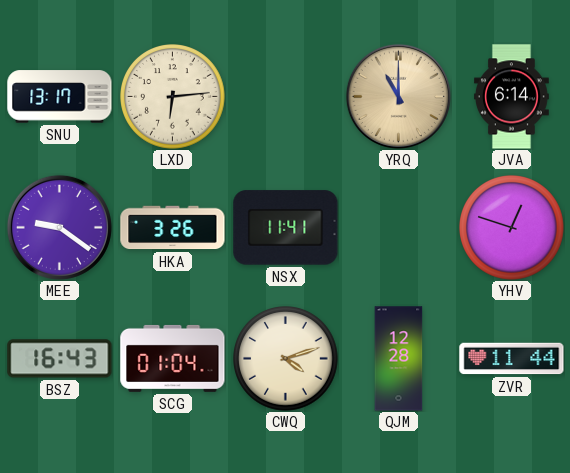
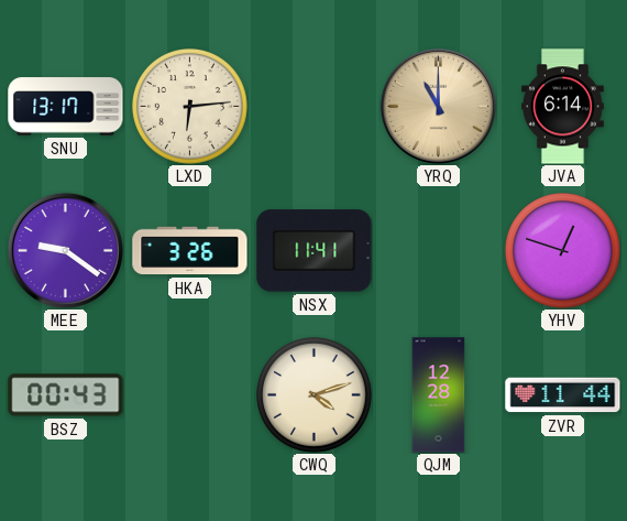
BSZ: 16:43 -> 00:43
SCG: 01:04 -> none
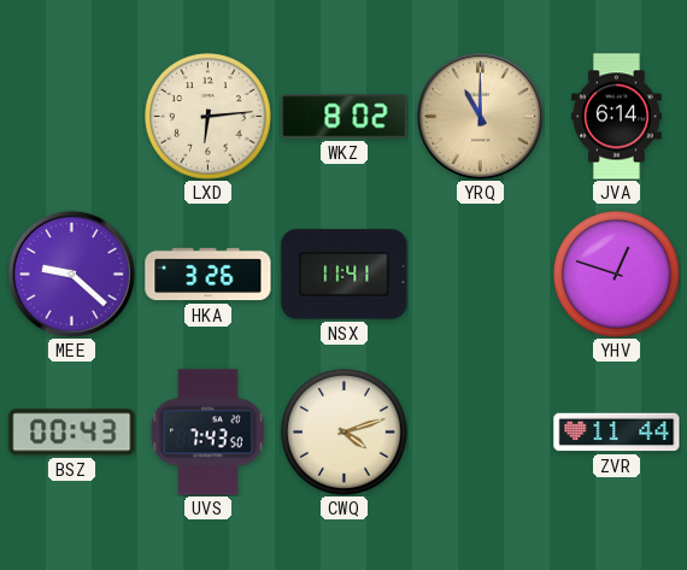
SNU: 13:17 -> none
WKZ: none -> 8:02
MEE: 9:21 -> 9:22
UVS: none -> 7:43
QJM: 12:28 -> none
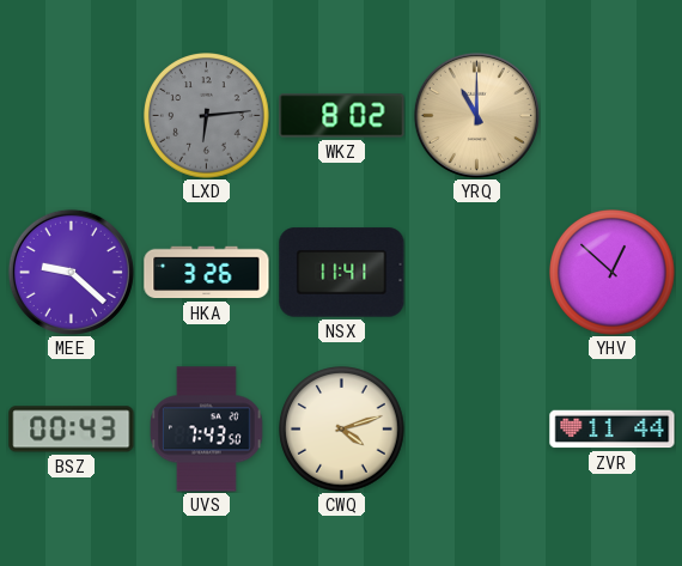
LXD dial: cream -> grey
JVA: 6:14 -> none
YHV: 12:48 -> 12:52
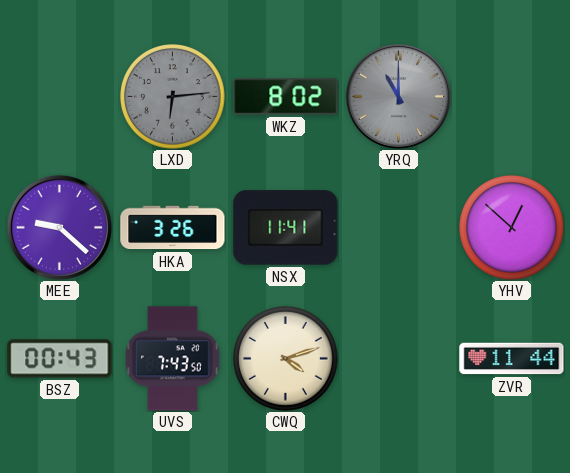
YRQ dial: champagne -> grey
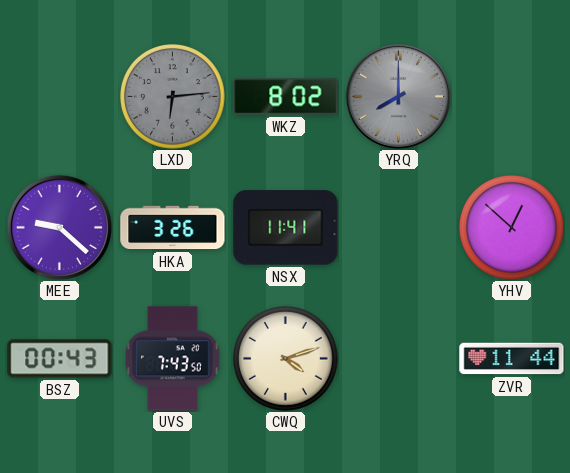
YRQ: 11:00 -> 8:00
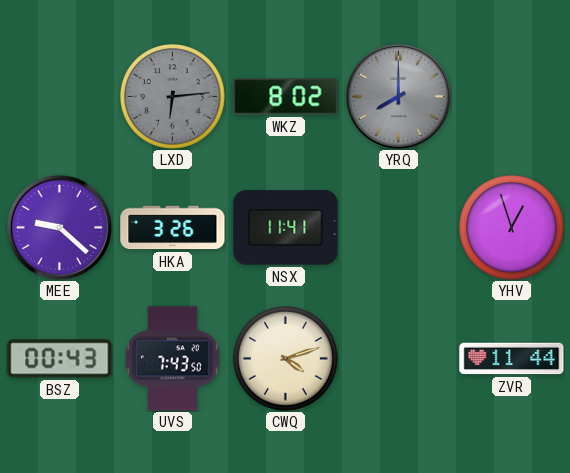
YHV: 12:52 -> 12:57
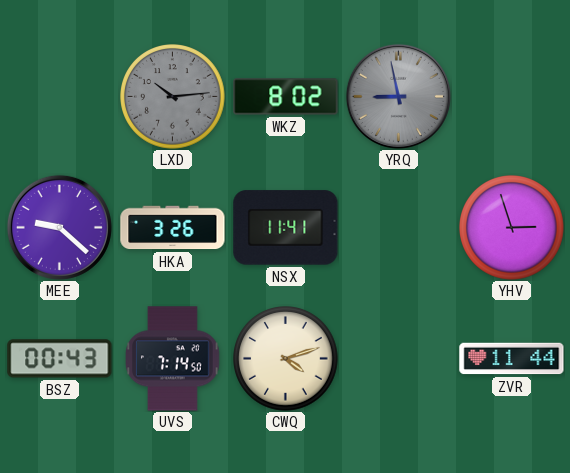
LXD: 6:14 -> 10:14
YRQ: 8:00 -> 8:58
YHV: 12:57 -> 2:57
UVS: 7:43 -> 7:14
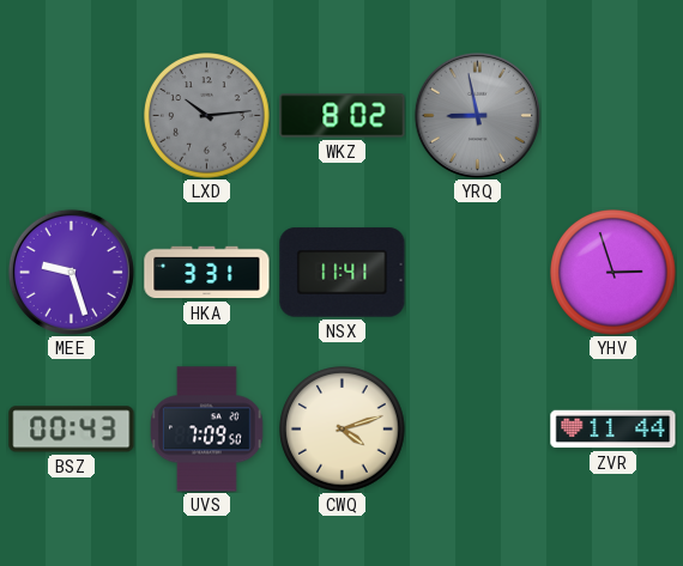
MEE: 9:22 -> 9:27
HKA: 3:26 -> 3:31
UVS: 7:14 -> 7:09
